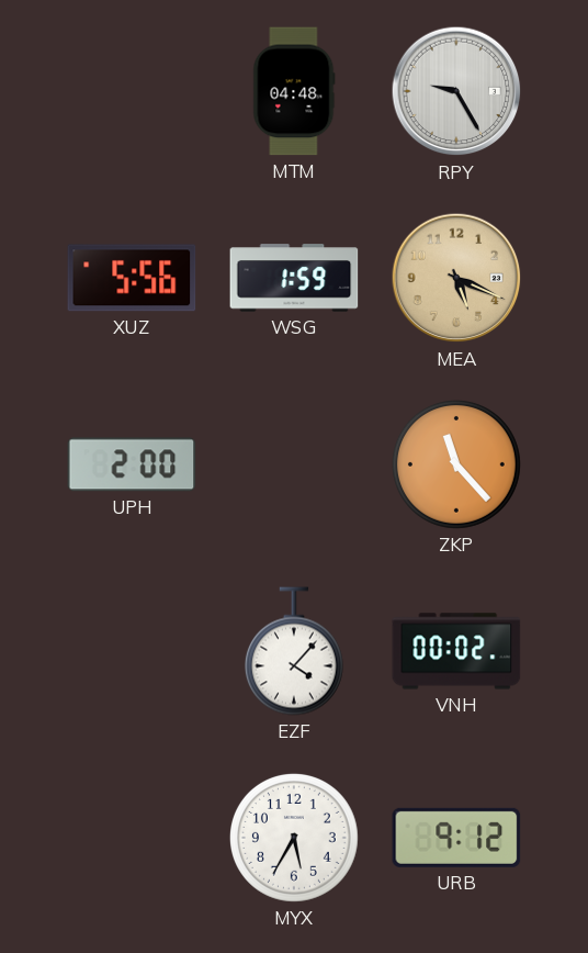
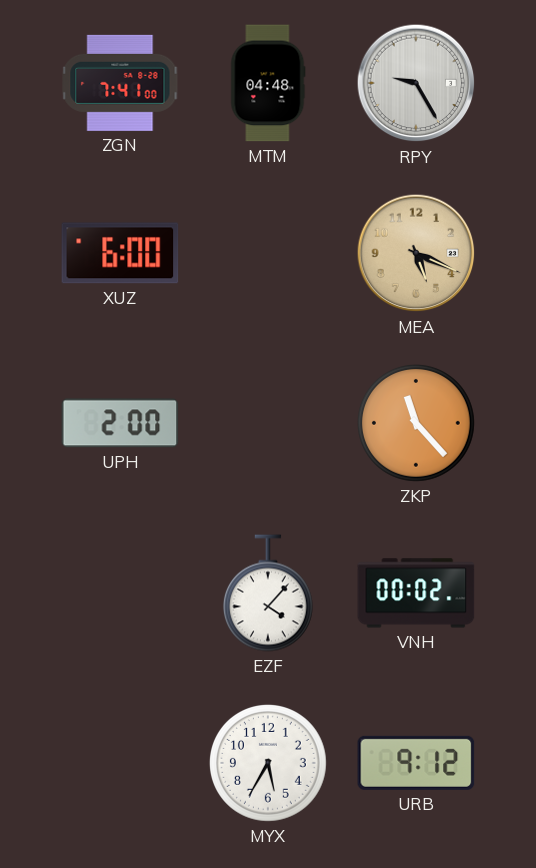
ZGN: none -> 7:41
XUZ: 5:56 -> 6:00
WSG: 1:59 -> none
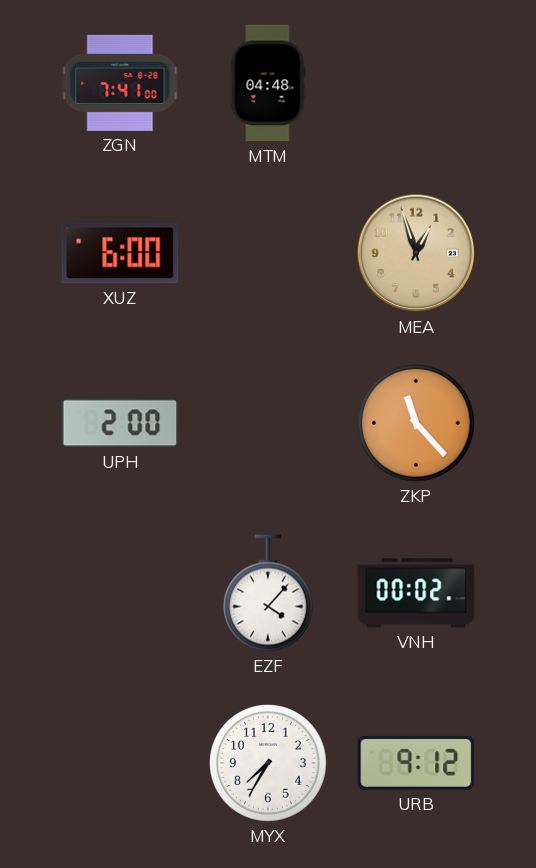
RPY: 9:25 -> none
MEA: 5:19 -> 12:57
MYX: 5:35 -> 7:35
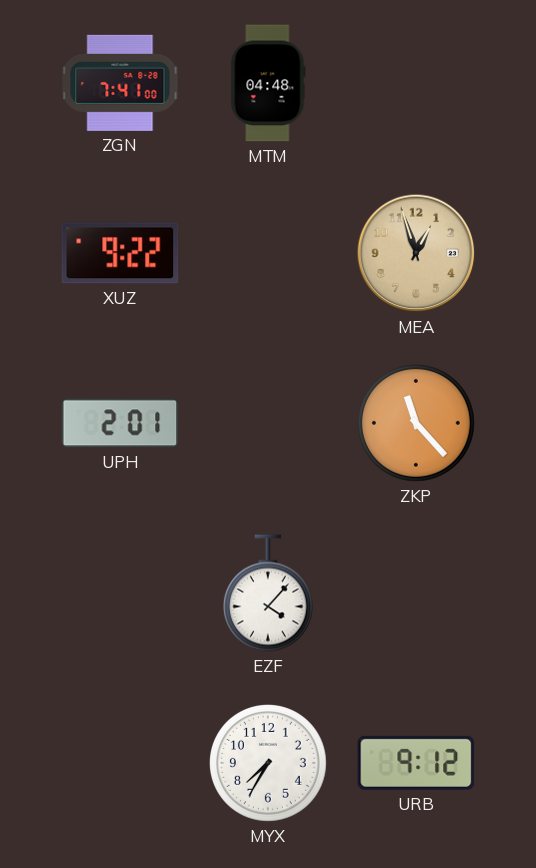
XUZ: 6:00 -> 9:22
UPH: 2:00 -> 2:01
VNH: 00:02 -> none
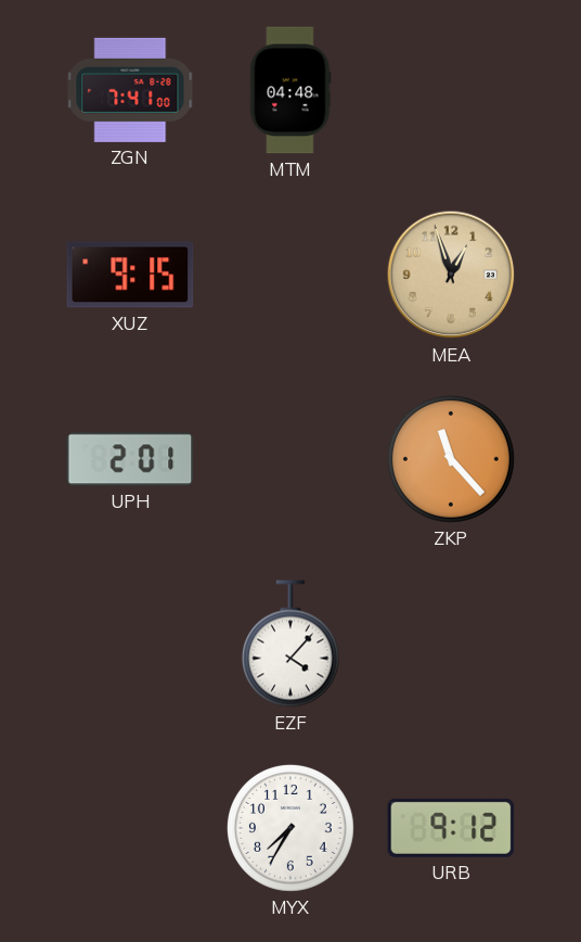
XUZ: 9:22 -> 9:15
